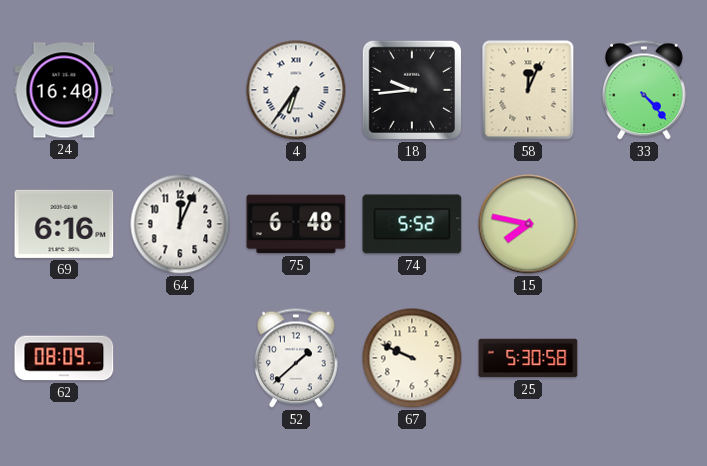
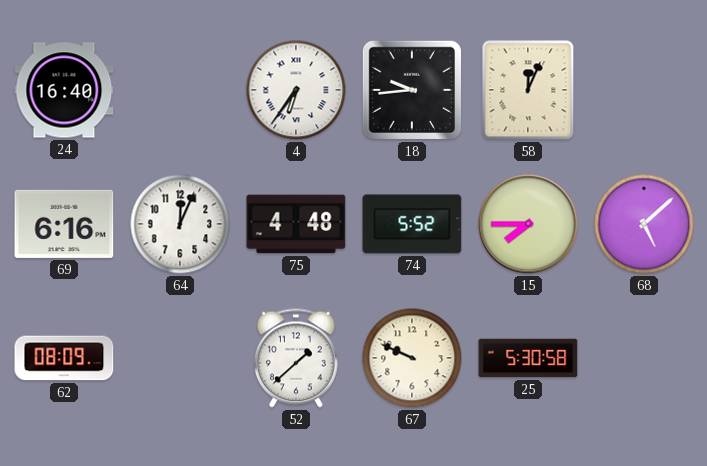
33: 4:23 -> none
75: 6:48 -> 4:48
15: 7:47 -> 7:45
68: none -> 5:08
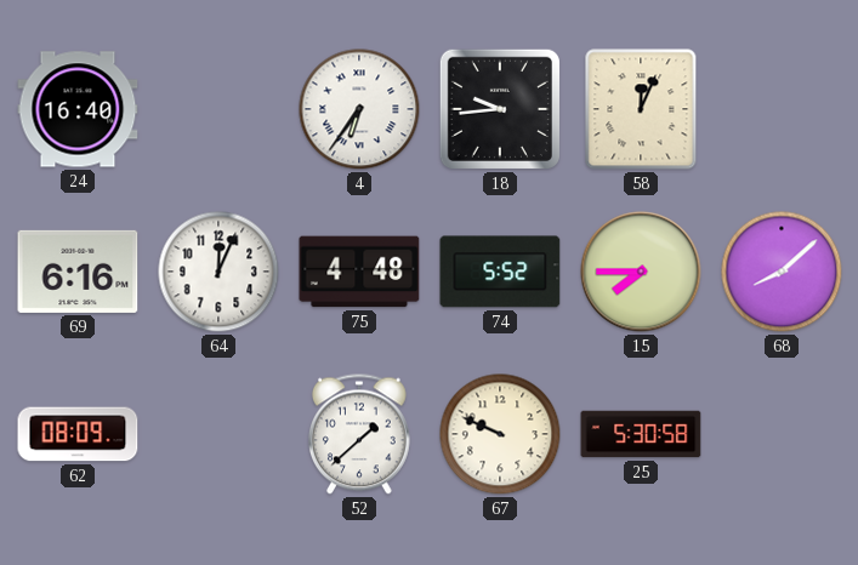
68: 5:08 -> 8:08
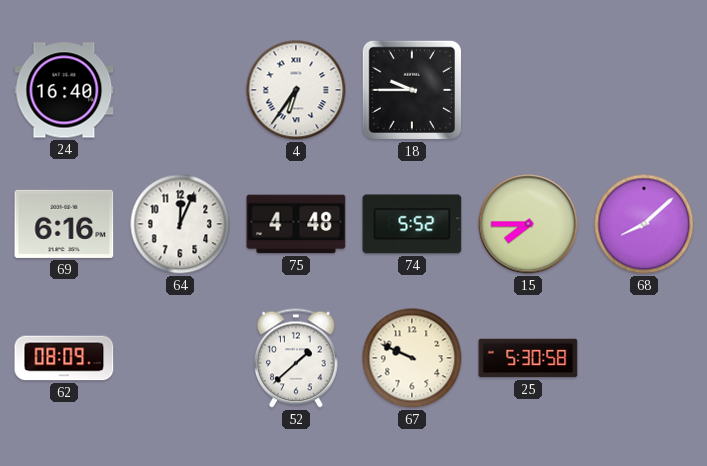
18: 9:44 -> 9:45
58: 12:04 -> none
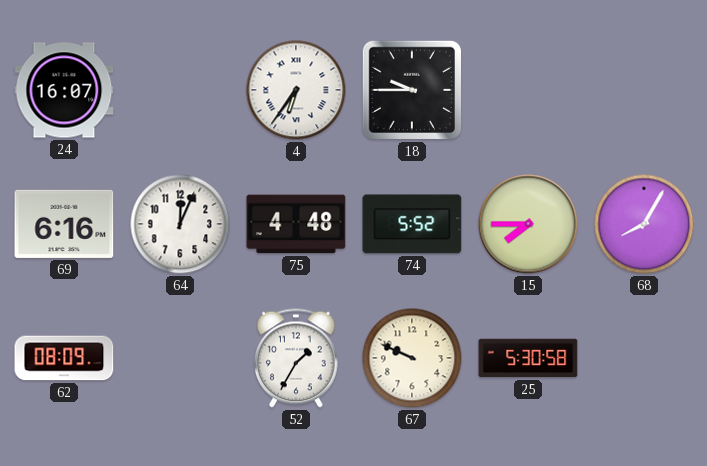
24: 16:40 -> 16:07
68: 8:08 -> 8:05
52: 1:38 -> 1:35
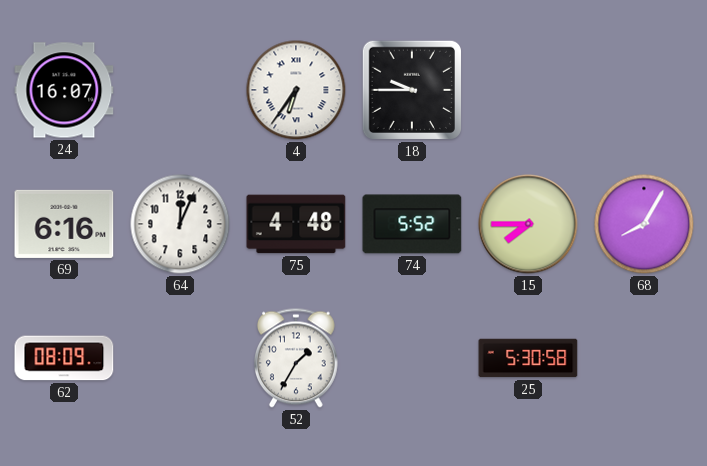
67: 9:49 -> none
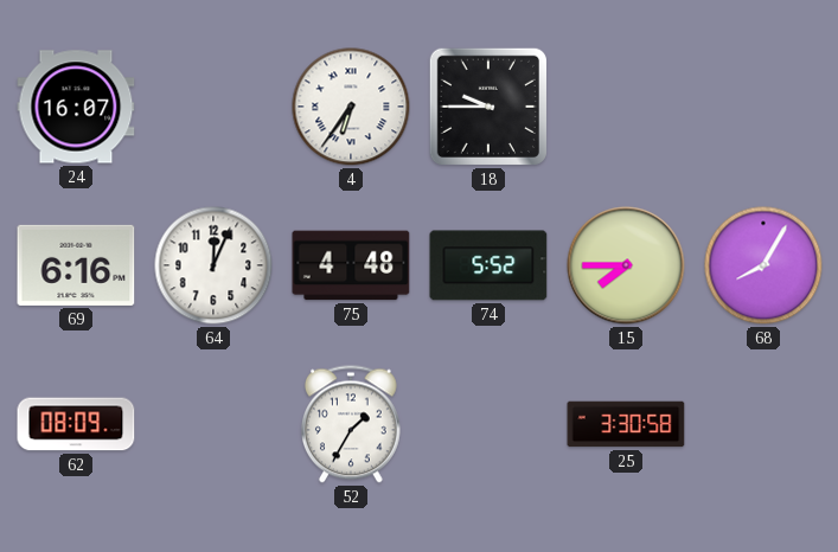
25: 5:30 -> 3:30
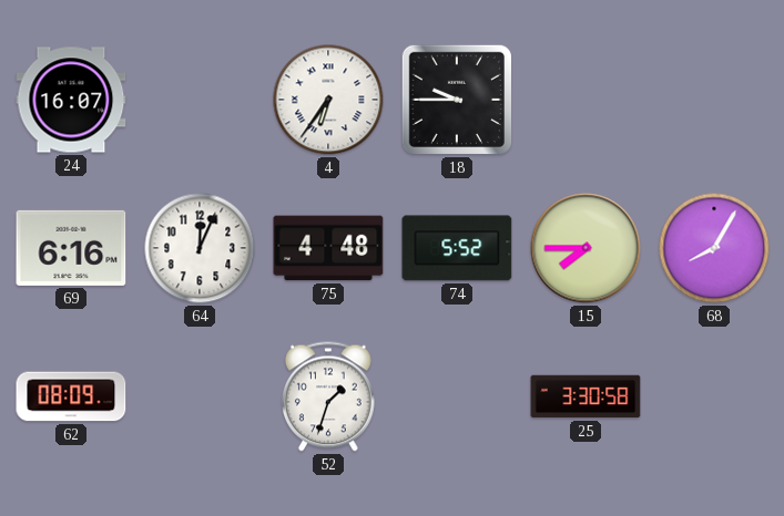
52: 1:35 -> 1:33
